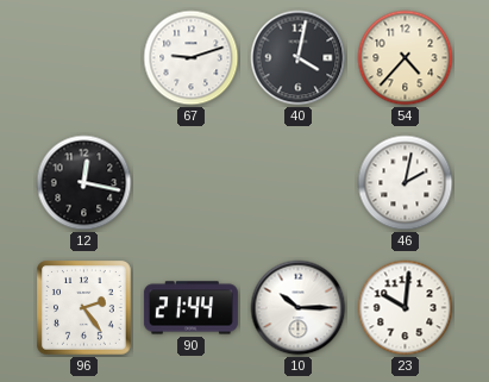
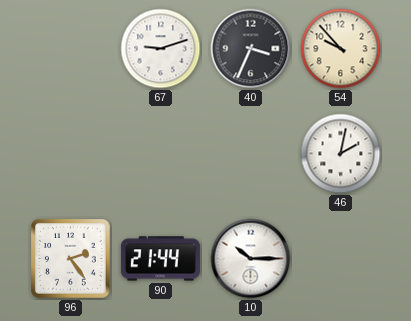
40: 4:02 -> 3:34
54: 4:37 -> 9:53
12: 12:17 -> none
23: 10:01 -> none
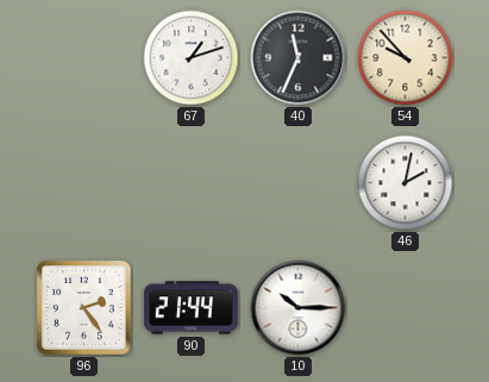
67: 9:12 -> 1:12
40: 3:34 -> 11:34
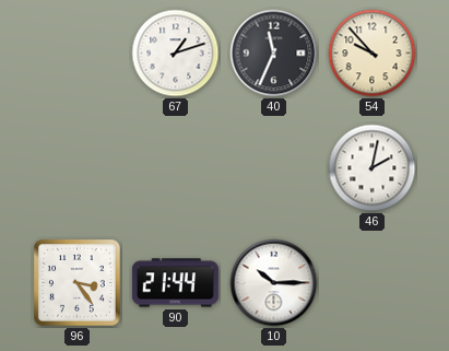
96: 2:24 -> 3:24
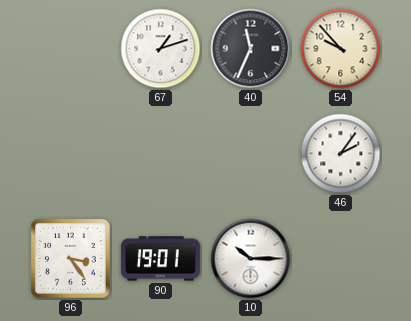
46: 2:02 -> 2:06
90: 21:44 -> 19:01
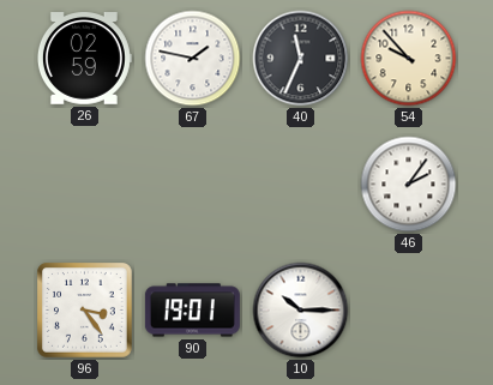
26: none -> 02:59
67: 1:12 -> 1:47
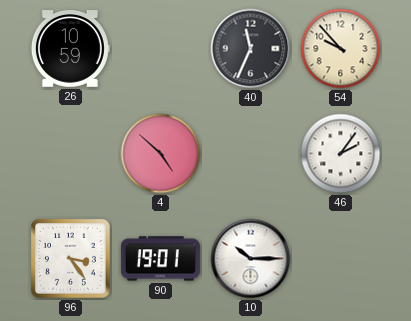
26: 02:59 -> 10:59
67: 1:47 -> none
4: none -> 4:52
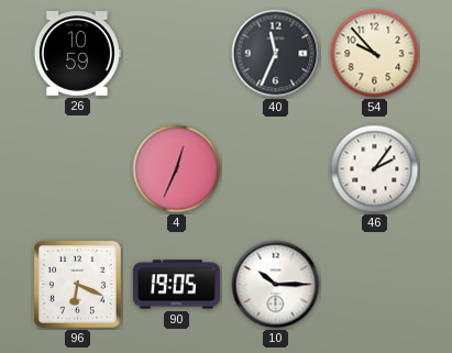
4: 4:52 -> 12:34
96: 3:24 -> 6:19
90: 19:01 -> 19:05
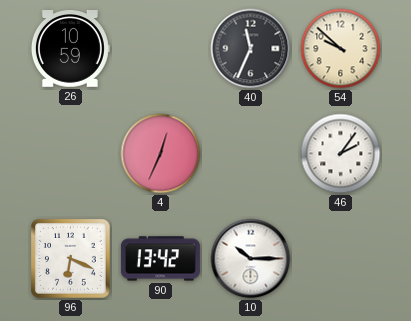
54: 9:53 -> 9:52
90: 19:05 -> 13:42
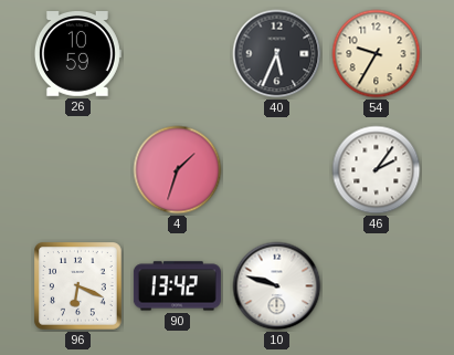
40: 11:34 -> 5:34
54: 9:52 -> 9:35
4: 12:34 -> 1:33
10: 10:15 -> 9:48
